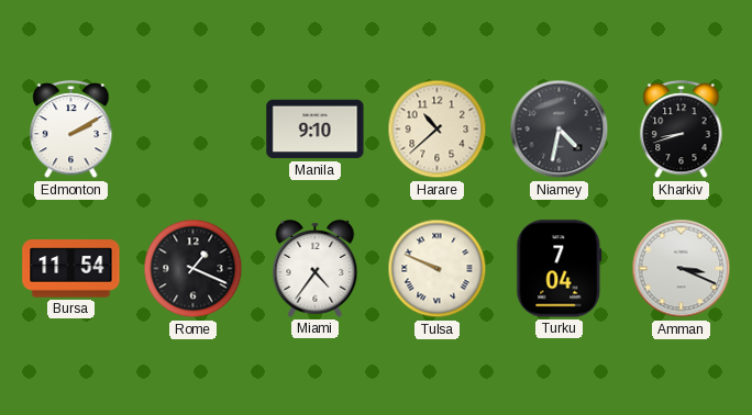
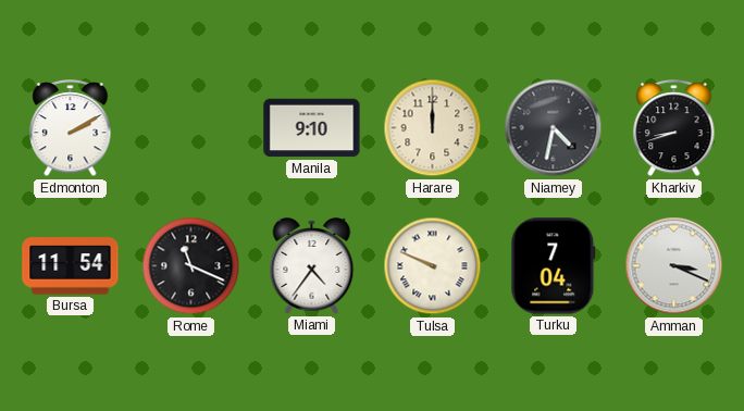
Harare: 10:38 -> 12:00
Rome: 1:19 -> 11:19
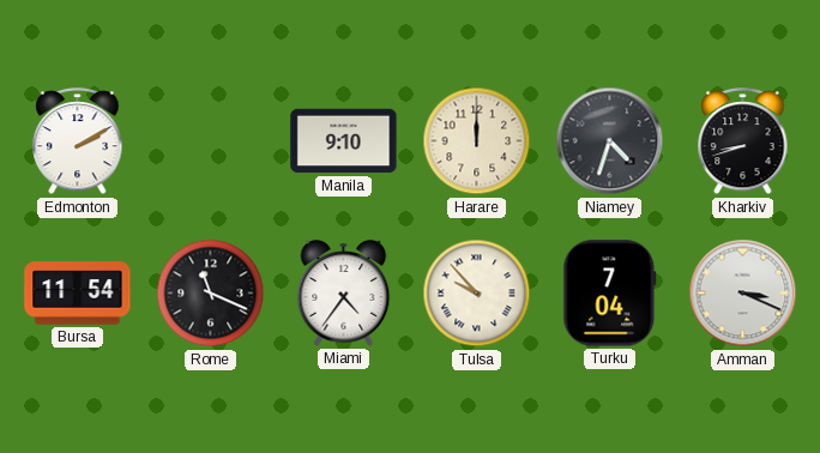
Niamey: 4:32 -> 4:33
Tulsa: 9:49 -> 9:53
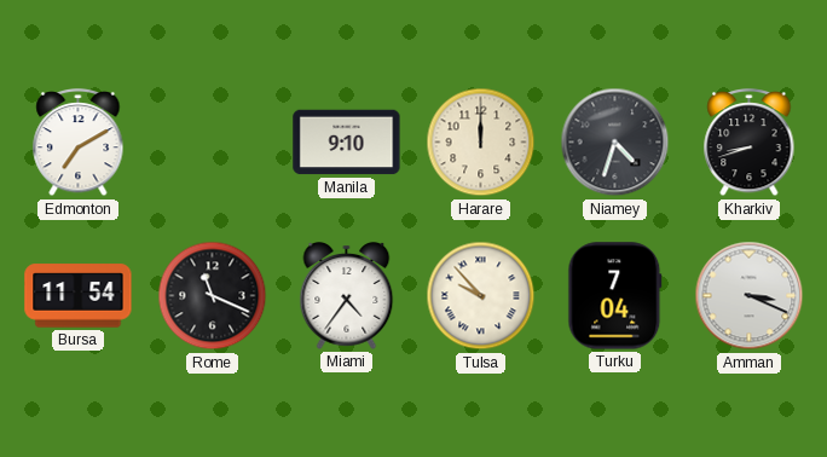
Edmonton: 2:10 -> 7:10
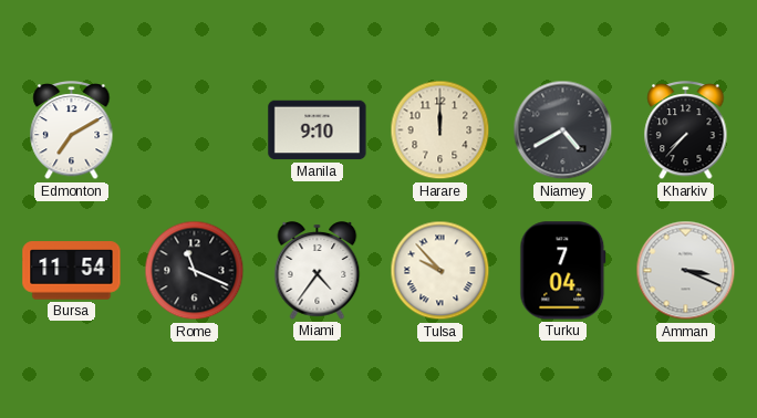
Niamey: 4:33 -> 4:40
Kharkiv: 8:42 -> 7:37
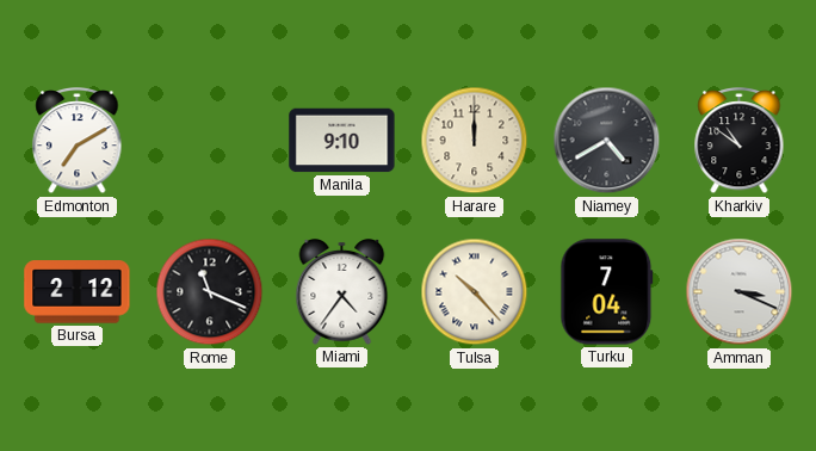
Kharkiv: 7:37 -> 10:51
Bursa: 11:54 -> 2:12
Tulsa: 9:53 -> 10:23
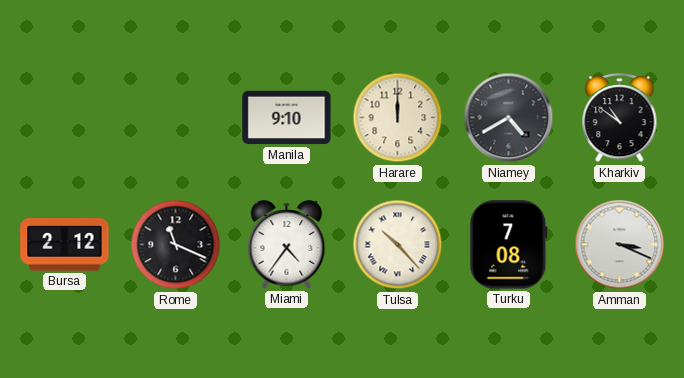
Edmonton: 7:10 -> none
Turku: 7:04 -> 7:08
